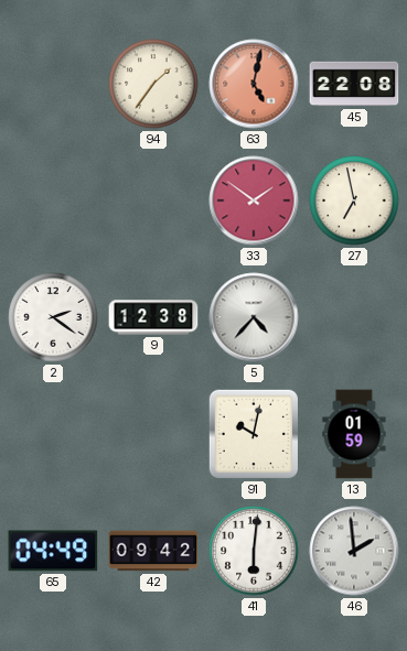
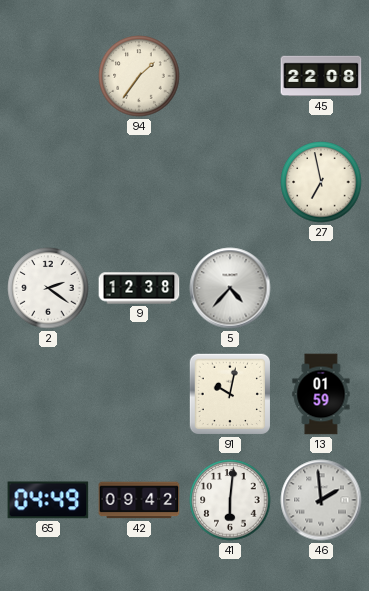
63: 5:02 -> none
33: 1:51 -> none
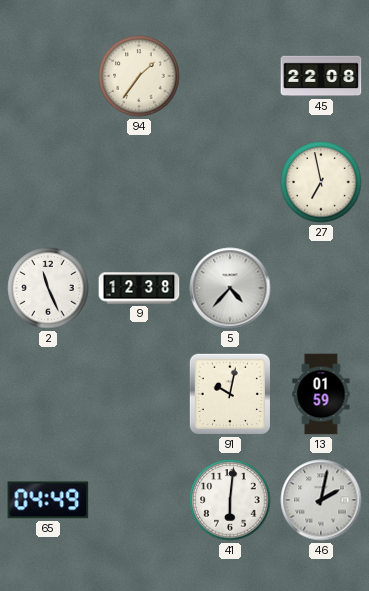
2: 2:21 -> 11:26
42: 09:42 -> none
46: 1:59 -> 2:02
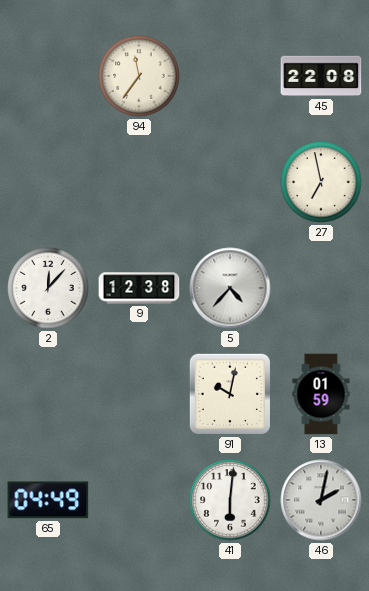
94: 1:36 -> 11:36
2: 11:26 -> 12:07
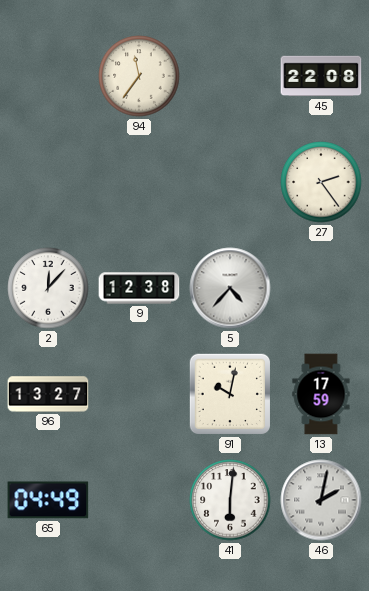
27: 6:58 -> 2:24
96: none -> 13:27
13: 01:59 -> 17:59
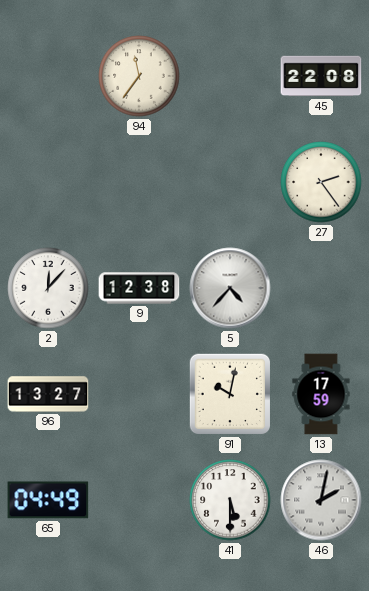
41: 6:01 -> 5:30
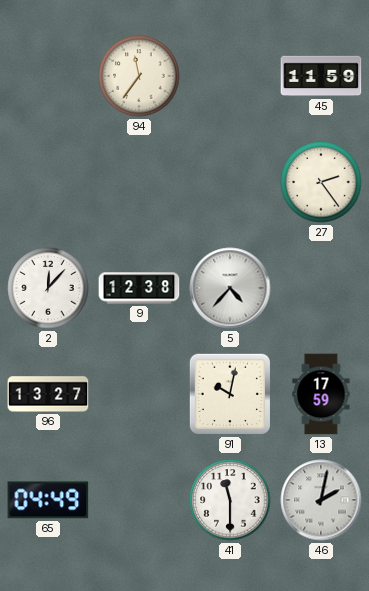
45: 22:08 -> 11:59
41: 5:30 -> 11:30
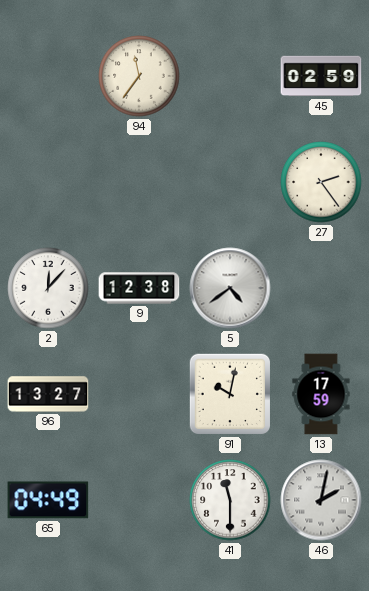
45: 11:59 -> 02:59
5: 4:37 -> 4:39
